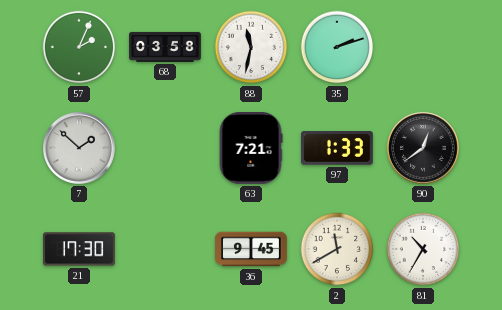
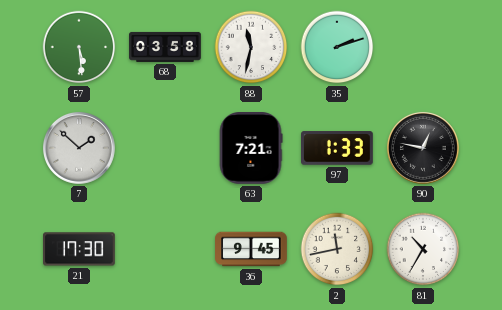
57: 2:04 -> 5:29
90: 12:39 -> 12:47
2: 11:40 -> 11:43
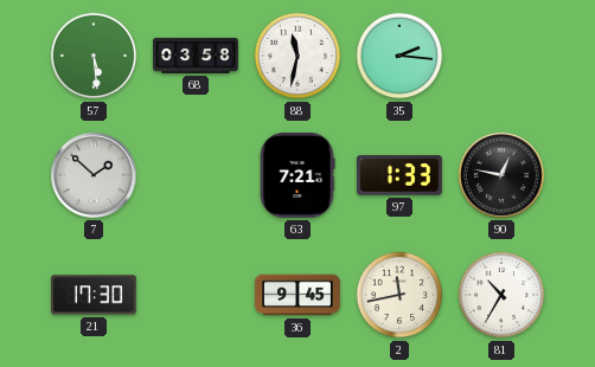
35: 2:12 -> 2:16
